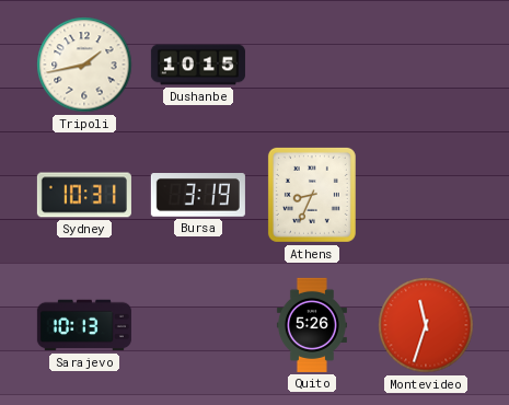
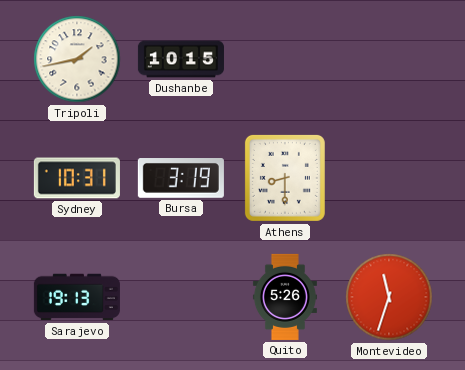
Athens: 8:34 -> 8:30
Sarajevo: 10:13 -> 19:13
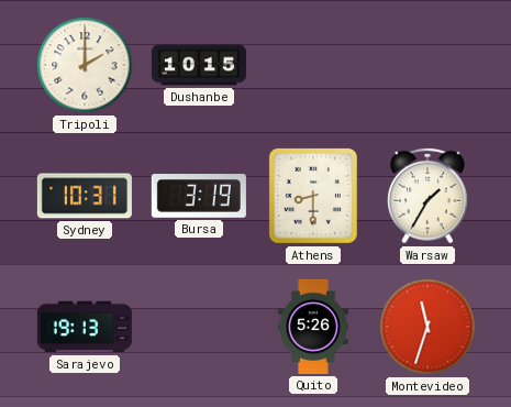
Tripoli: 1:43 -> 2:00
Warsaw: none -> 1:35
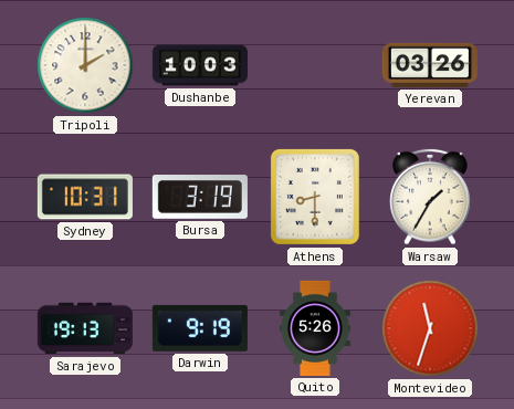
Dushanbe: 10:15 -> 10:03
Yerevan: none -> 03:26
Darwin: none -> 9:19
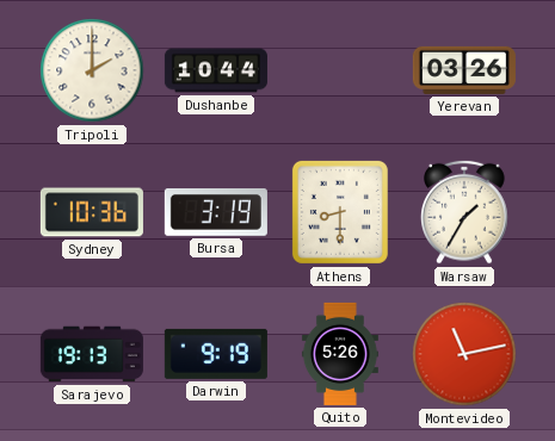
Dushanbe: 10:03 -> 10:44
Sydney: 10:31 -> 10:36
Montevideo: 11:33 -> 11:13
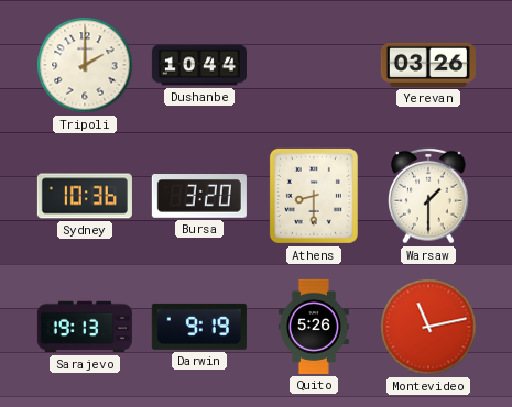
Bursa: 3:19 -> 3:20
Warsaw: 1:35 -> 1:30
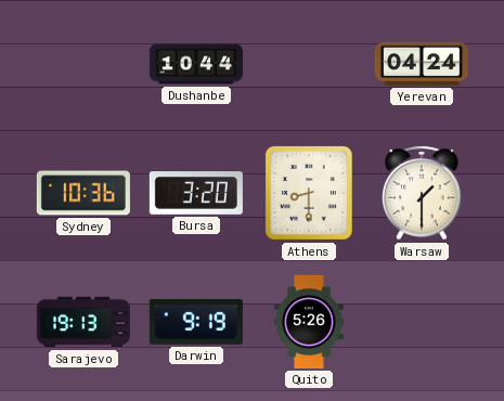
Tripoli: 2:00 -> none
Yerevan: 03:26 -> 04:24
Montevideo: 11:13 -> none
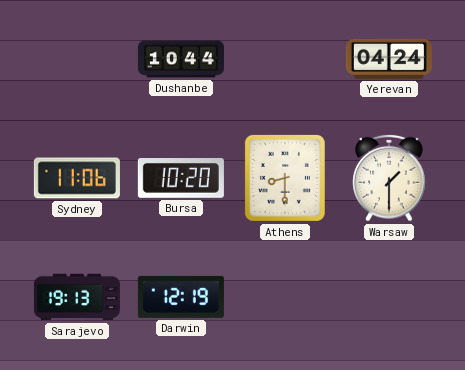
Sydney: 10:36 -> 11:06
Bursa: 3:20 -> 10:20
Darwin: 9:19 -> 12:19
Quito: 5:26 -> none
